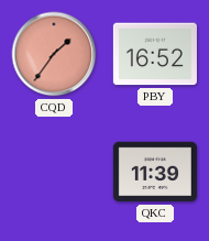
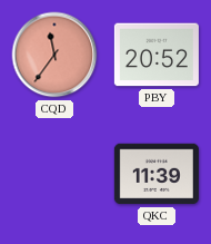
CQD: 1:36 -> 11:36
PBY: 16:52 -> 20:52
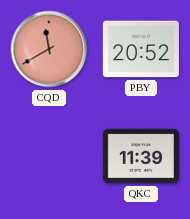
CQD: 11:36 -> 11:40
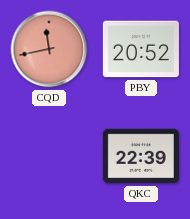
CQD: 11:40 -> 11:43
QKC: 11:39 -> 22:39
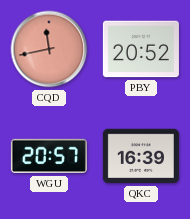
WGU: none -> 20:57
QKC: 22:39 -> 16:39
